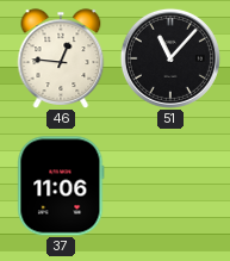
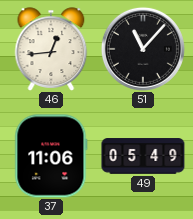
46: 12:46 -> 12:44
49: none -> 05:49
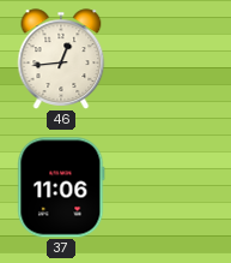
51: 11:07 -> none
49: 05:49 -> none
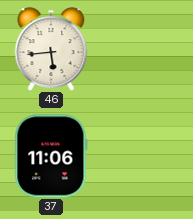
46: 12:44 -> 5:44
